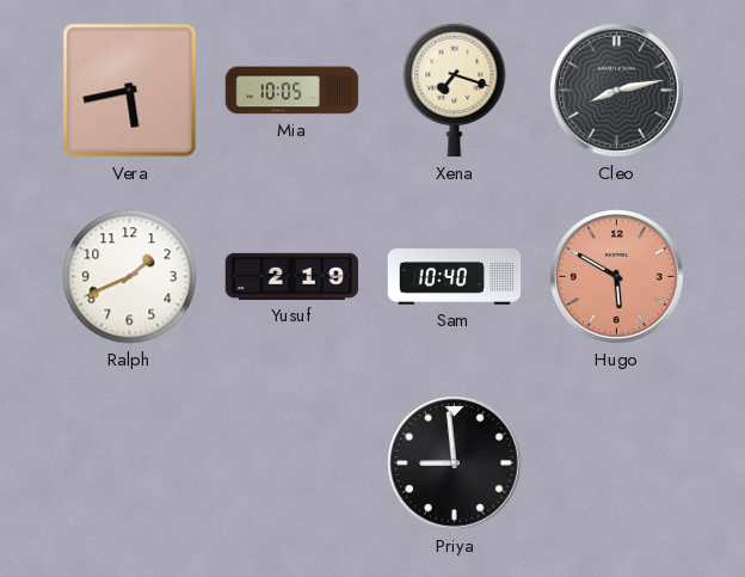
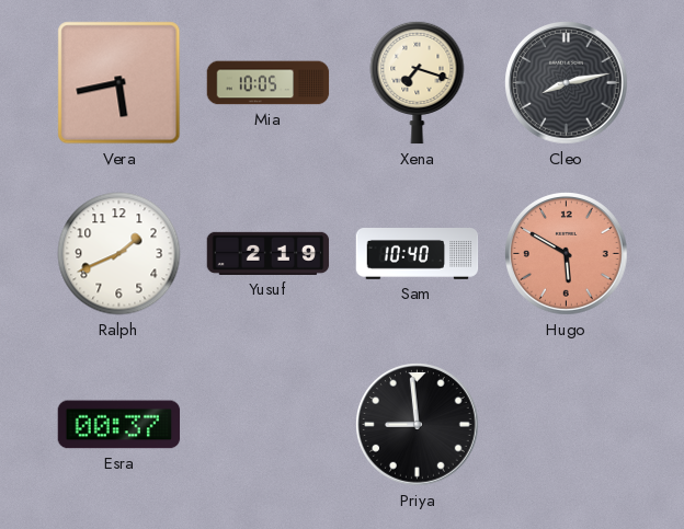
Esra: none -> 00:37
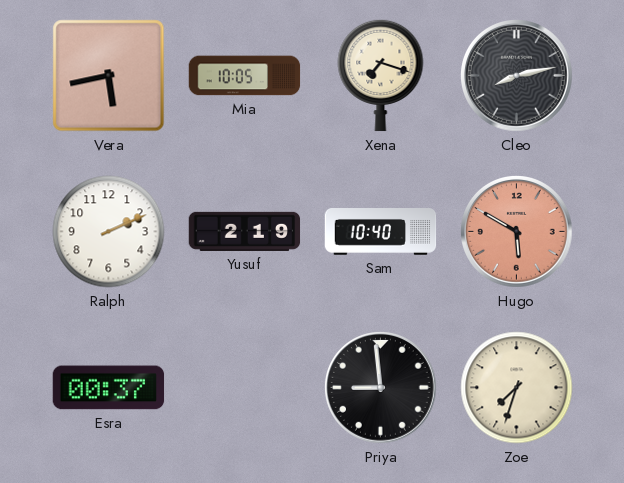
Ralph: 1:41 -> 2:11
Zoe: none -> 7:33
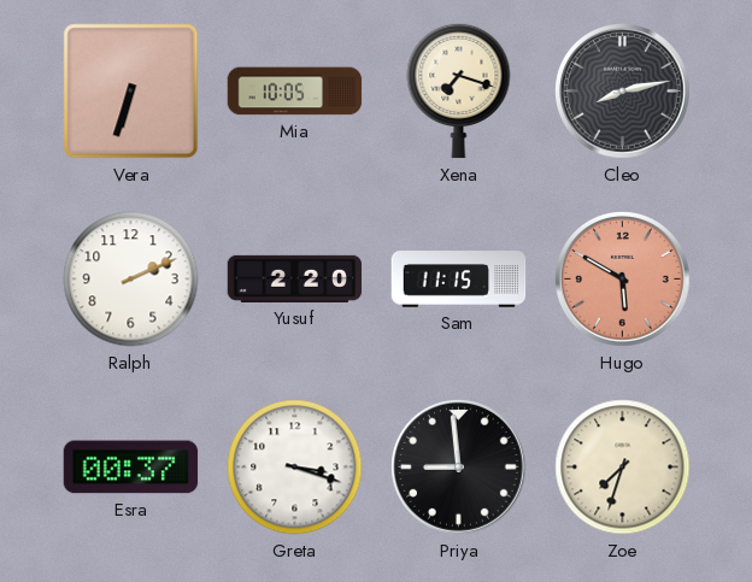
Vera: 5:43 -> 6:33
Yusuf: 2:19 -> 2:20
Sam: 10:40 -> 11:15
Greta: none -> 3:18
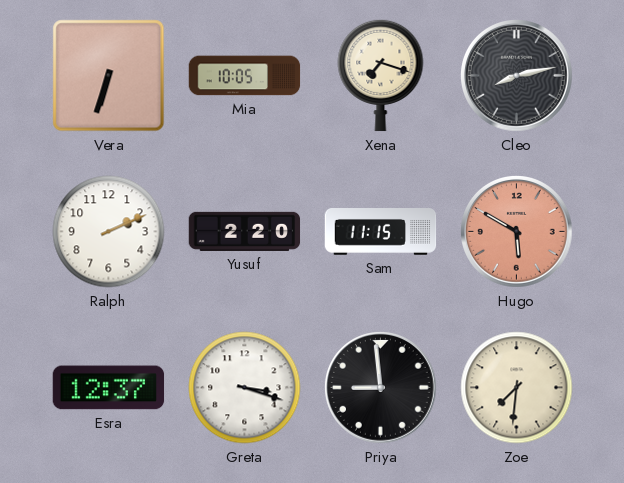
Esra: 00:37 -> 12:37
Zoe: 7:33 -> 7:31
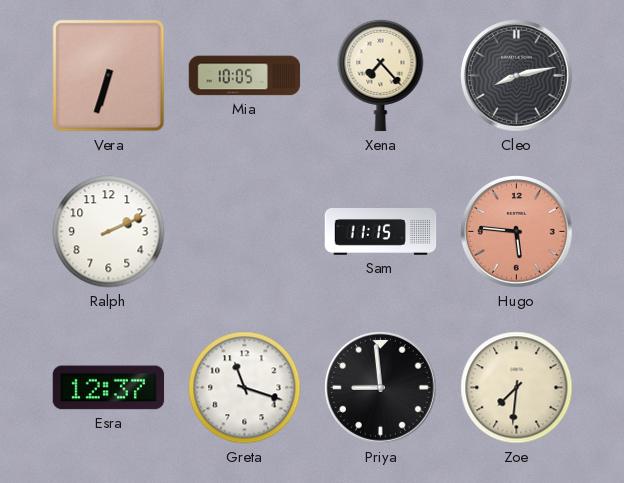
Xena: 7:18 -> 7:23
Yusuf: 2:20 -> none
Hugo: 5:50 -> 5:46
Greta: 3:18 -> 11:18
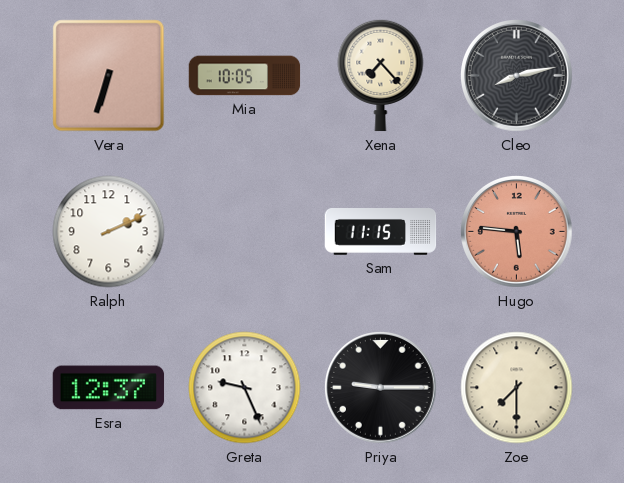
Greta: 11:18 -> 9:26
Priya: 8:59 -> 9:15
Zoe: 7:31 -> 7:30
